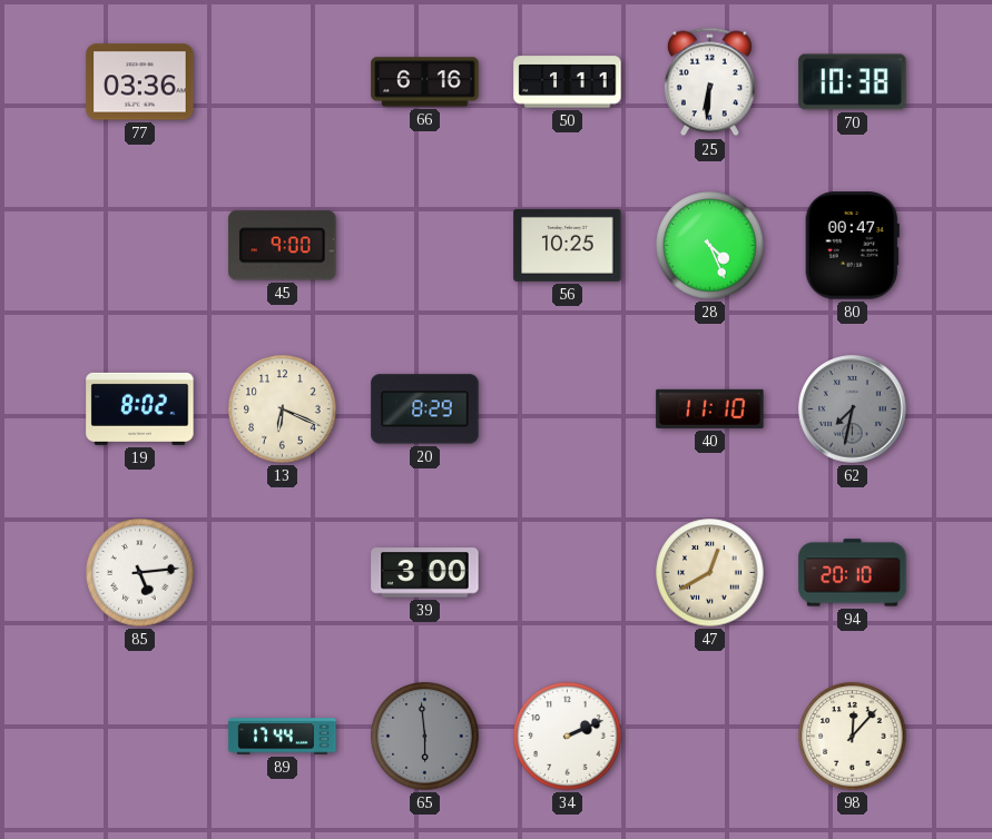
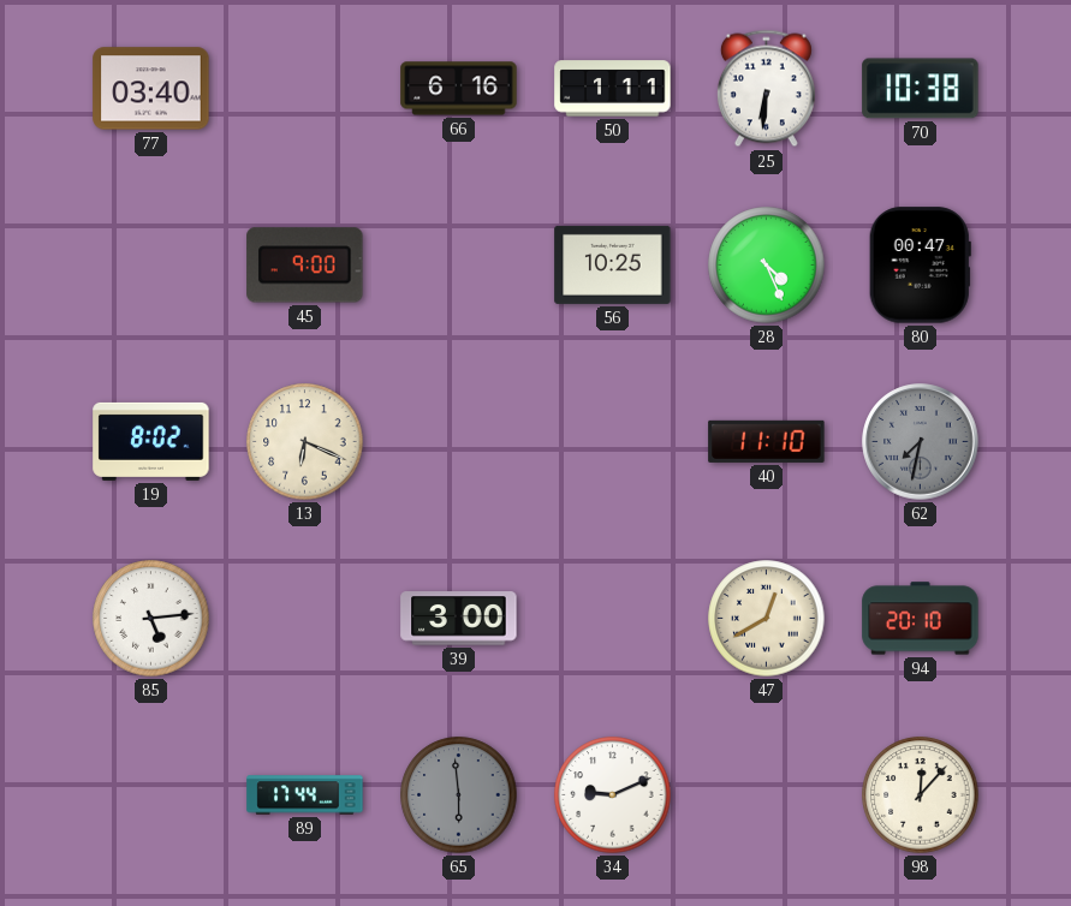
77: 03:36 -> 03:40
20: 8:29 -> none
34: 2:11 -> 9:11
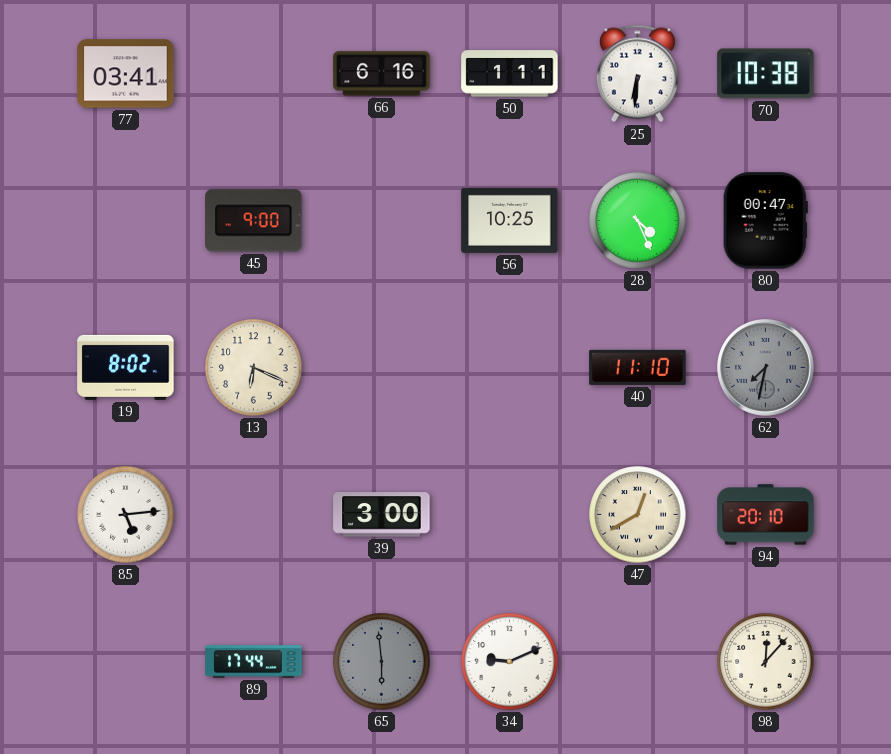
77: 03:40 -> 03:41
